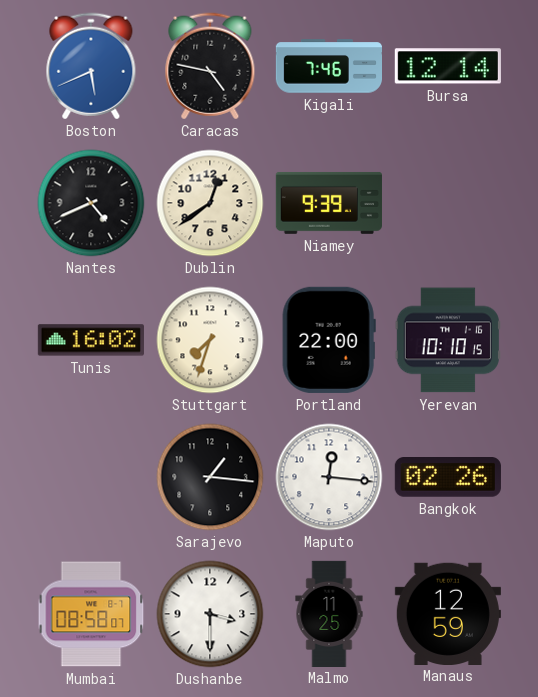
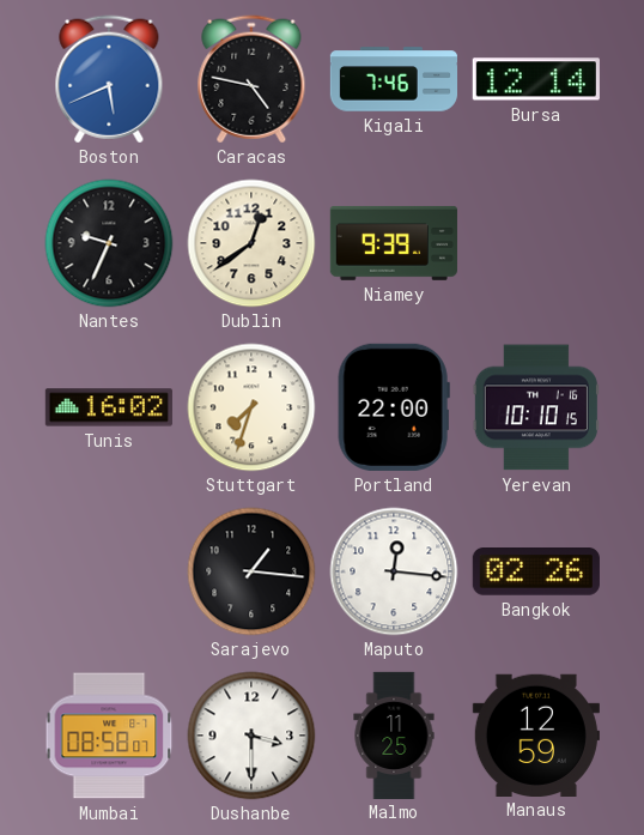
Nantes: 4:41 -> 9:34
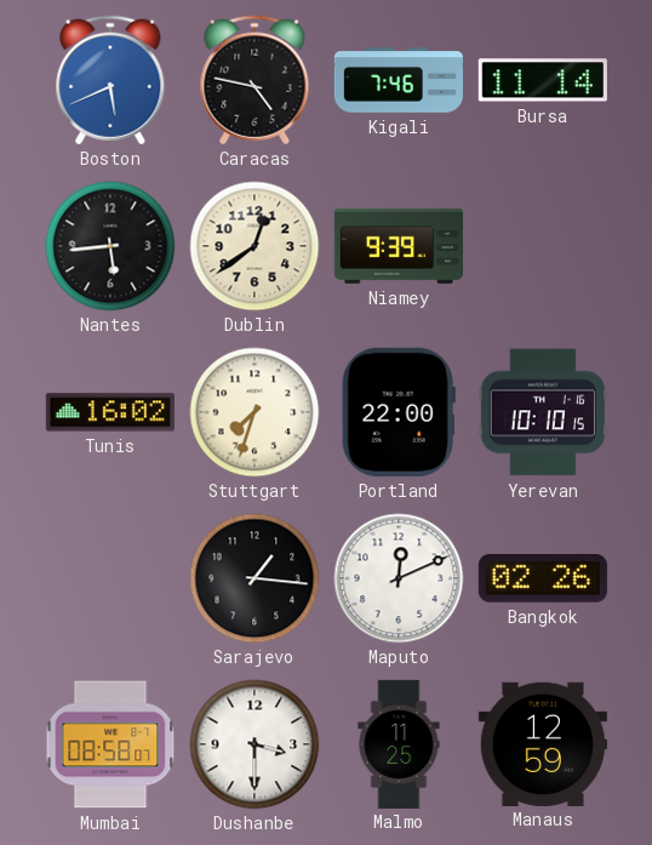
Bursa: 12:14 -> 11:14
Nantes: 9:34 -> 5:44
Maputo: 12:16 -> 12:11
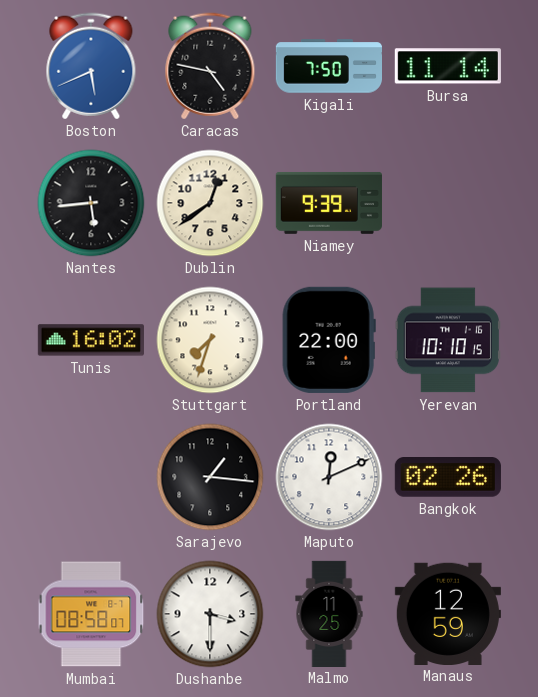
Kigali: 7:46 -> 7:50
